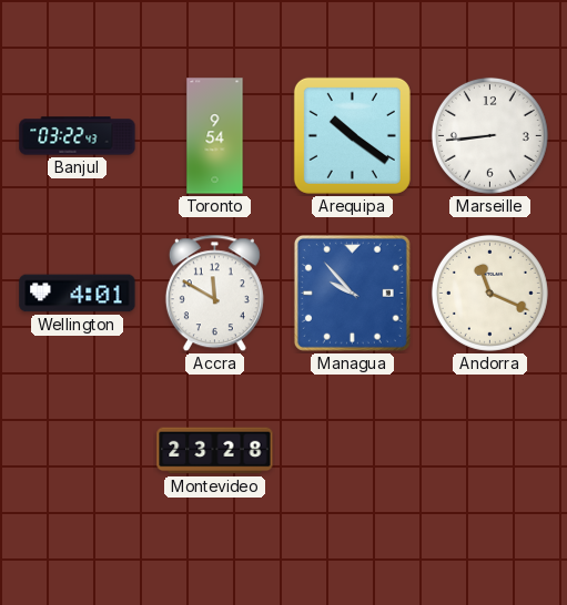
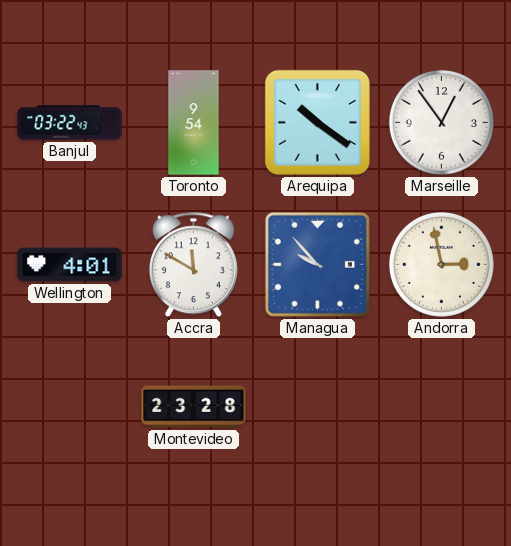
Marseille: 8:44 -> 12:54
Andorra: 11:19 -> 2:58
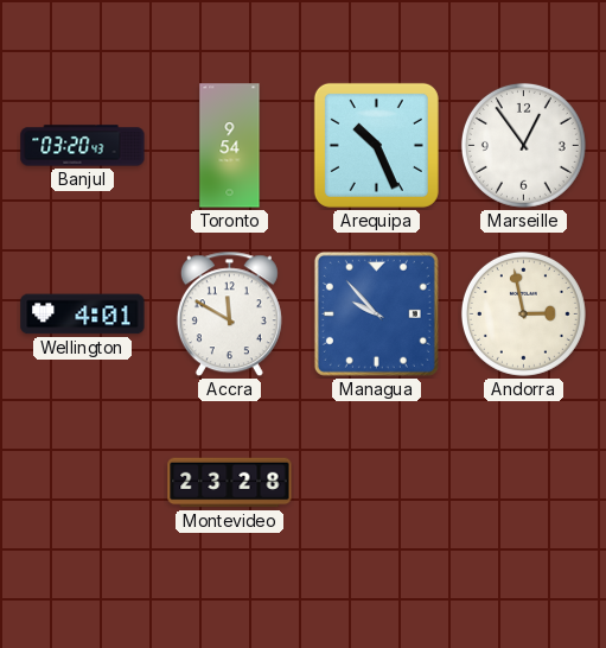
Banjul: 03:22 -> 03:20
Arequipa: 10:21 -> 10:26
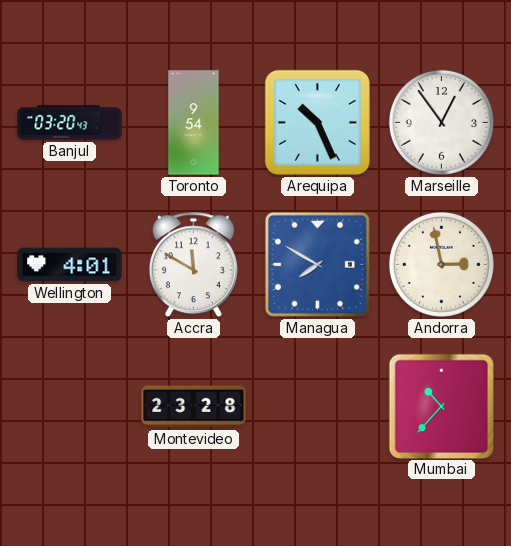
Managua: 9:53 -> 7:50
Mumbai: none -> 10:37
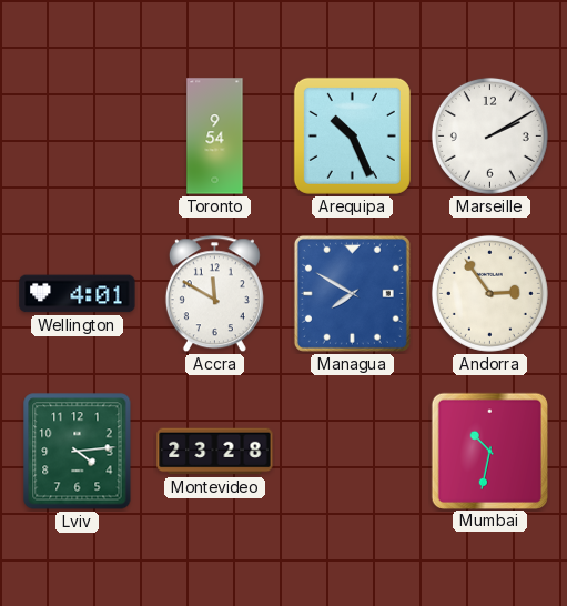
Banjul: 03:20 -> none
Marseille: 12:54 -> 2:10
Andorra: 2:58 -> 2:54
Lviv: none -> 4:14
Mumbai: 10:37 -> 10:32
